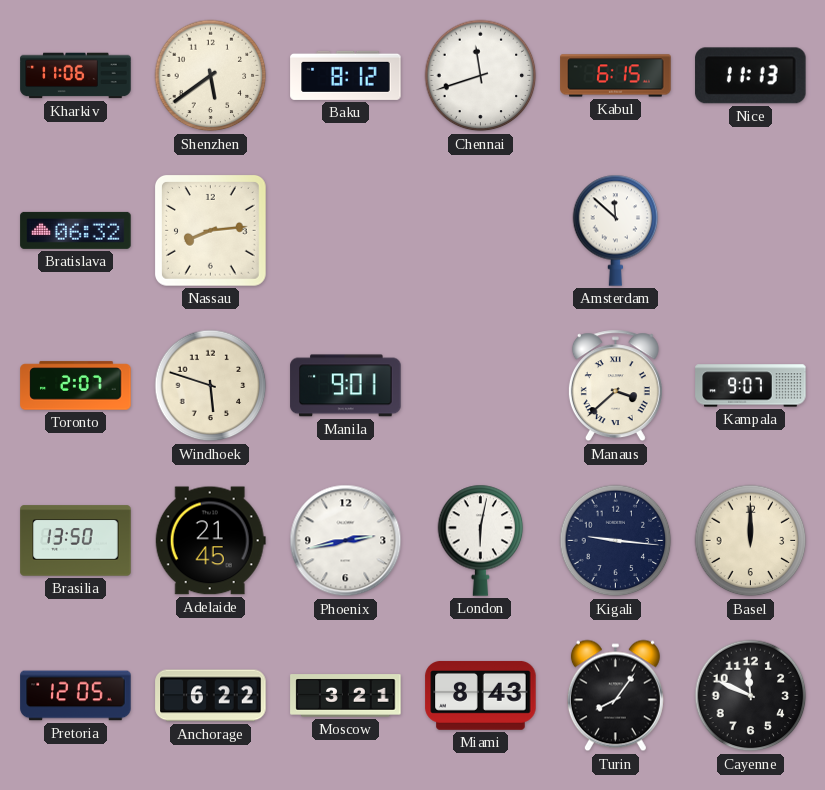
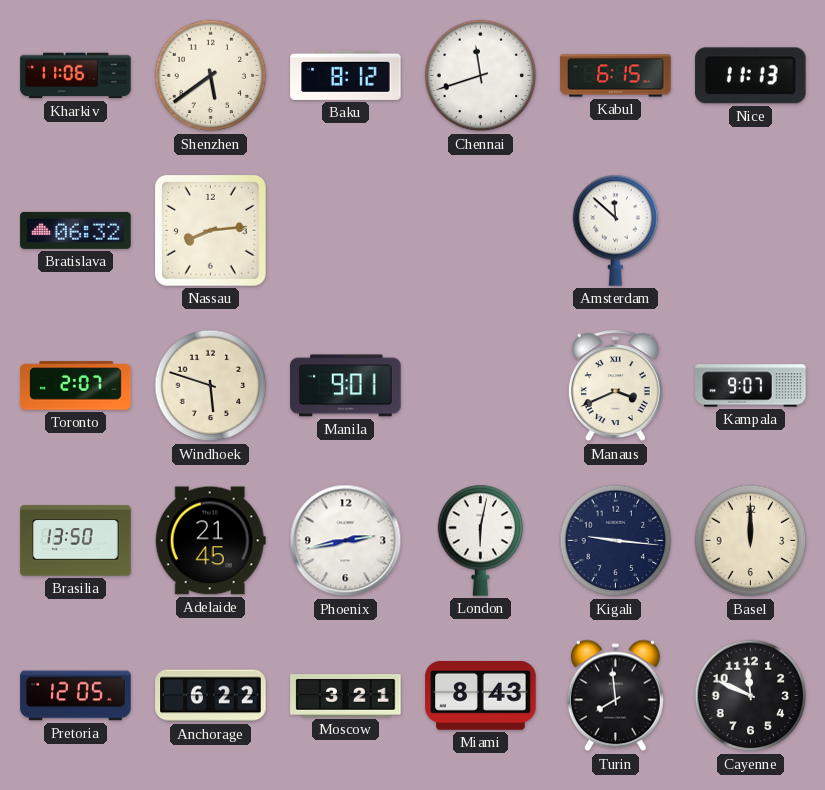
Manaus: 3:38 -> 3:41
Turin: 8:06 -> 7:59
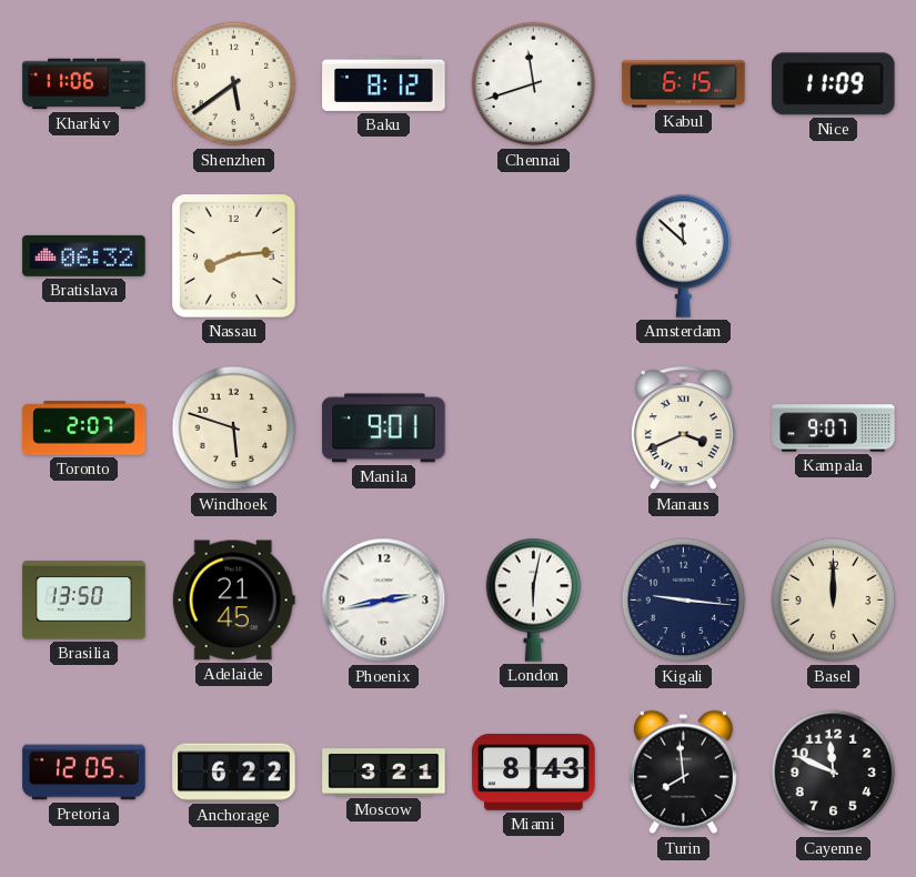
Nice: 11:13 -> 11:09
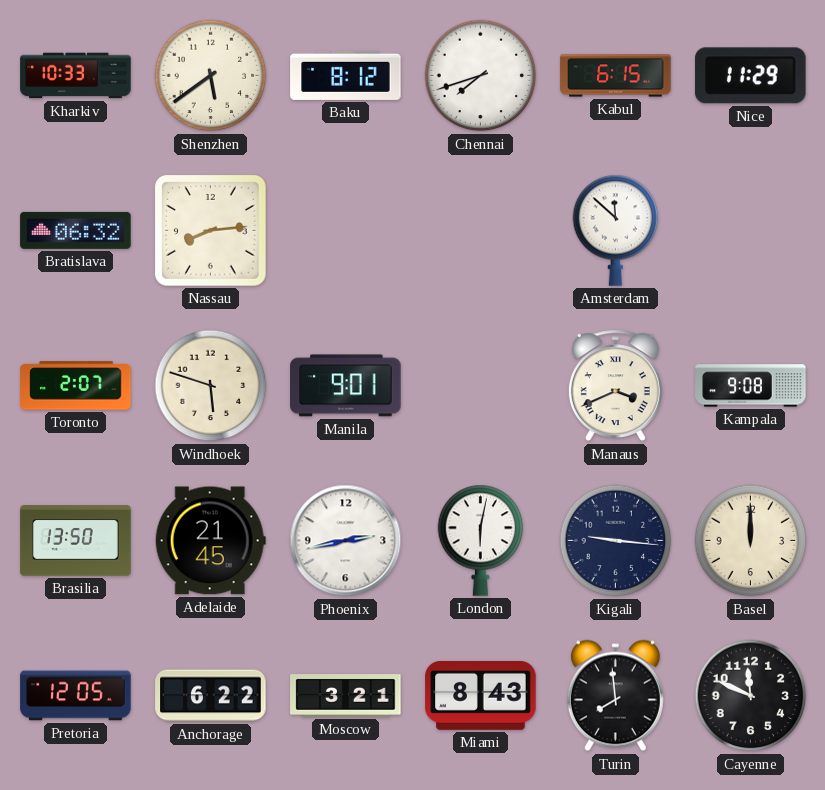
Kharkiv: 11:06 -> 10:33
Chennai: 11:42 -> 7:42
Nice: 11:09 -> 11:29
Kampala: 9:07 -> 9:08
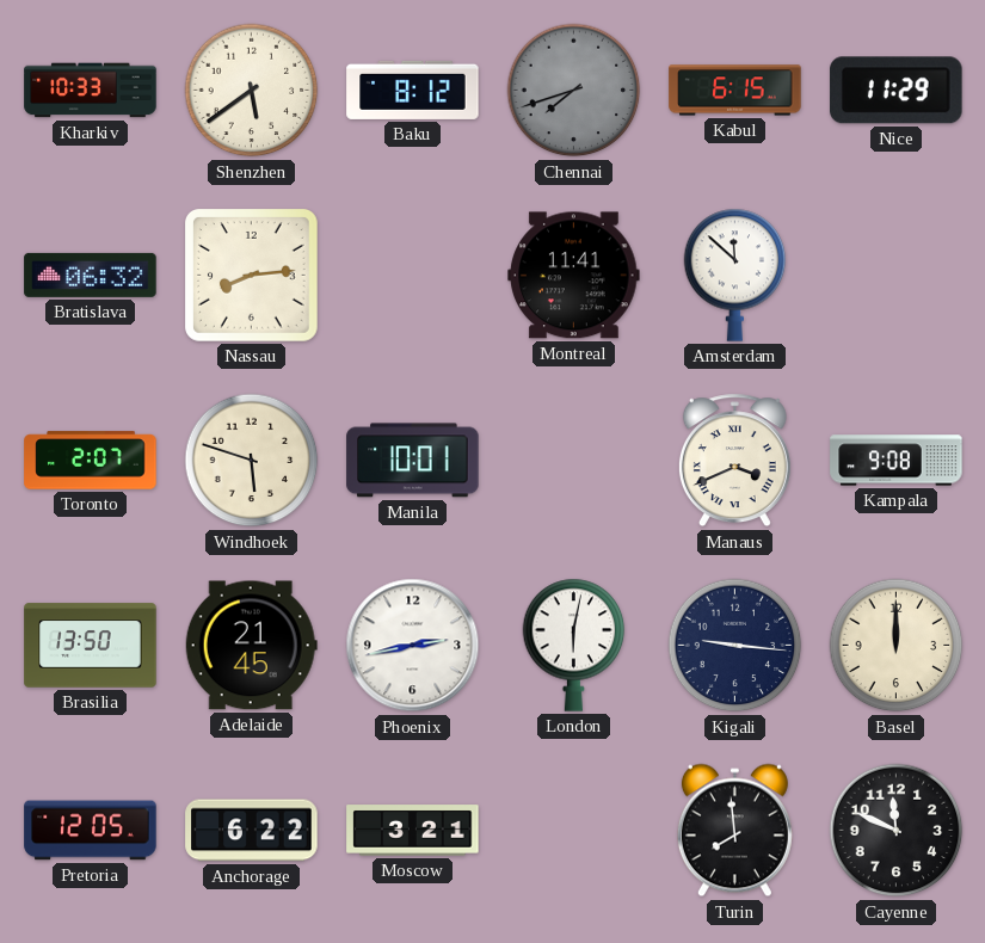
Chennai dial: white -> grey
Montreal: none -> 11:41
Manila: 9:01 -> 10:01
Miami: 8:43 -> none
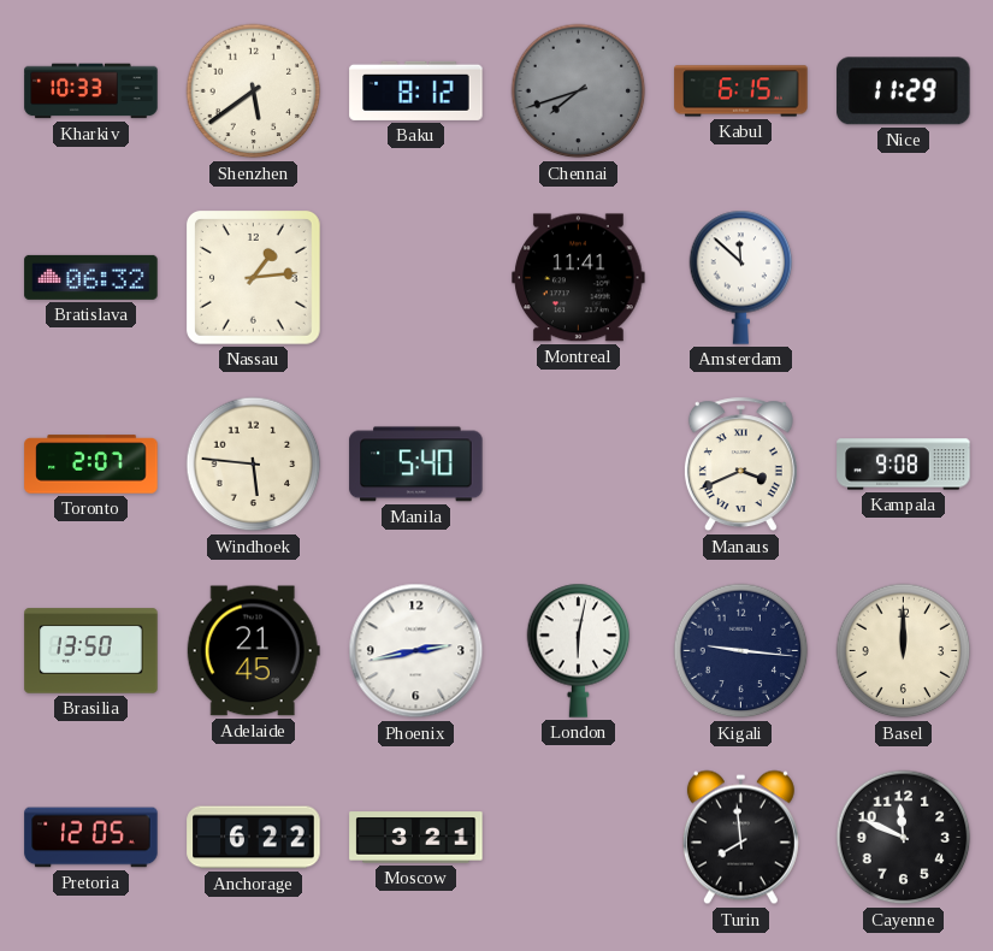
Nassau: 8:14 -> 1:14
Windhoek: 5:48 -> 5:46
Manila: 10:01 -> 5:40
